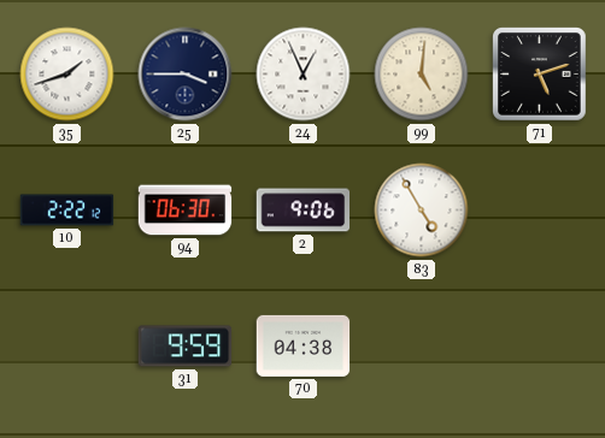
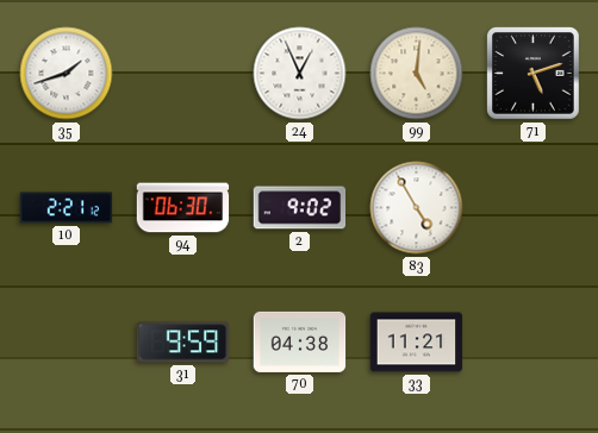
25: 3:45 -> none
10: 2:22 -> 2:21
2: 9:06 -> 9:02
33: none -> 11:21
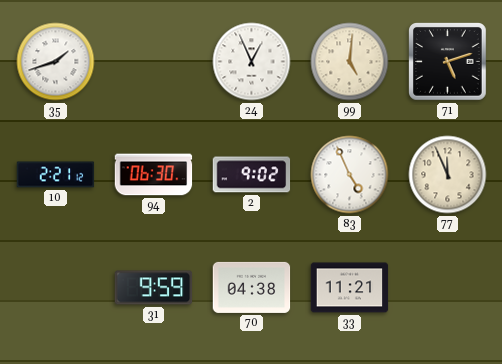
83: 4:55 -> 4:56
77: none -> 11:56
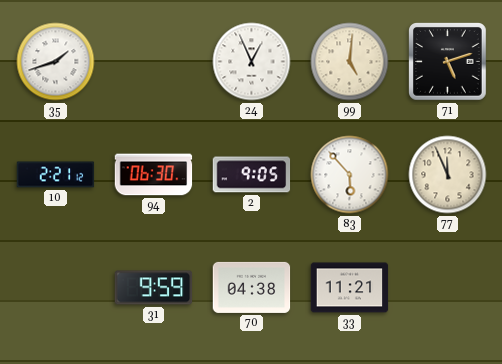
2: 9:02 -> 9:05
83: 4:56 -> 5:53
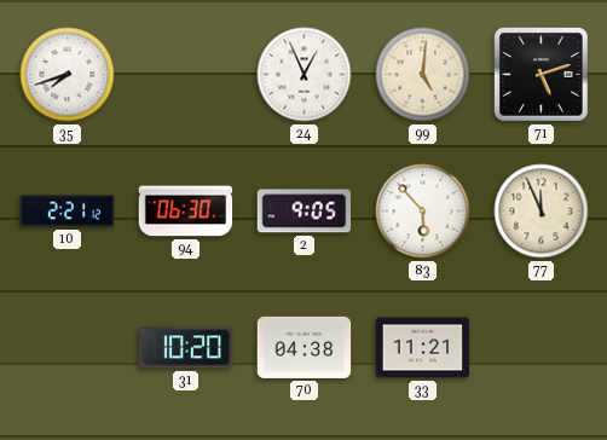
35: 1:42 -> 7:42
31: 9:59 -> 10:20
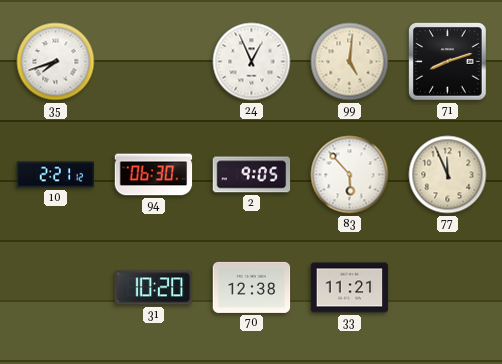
71: 5:12 -> 8:12
70: 04:38 -> 12:38
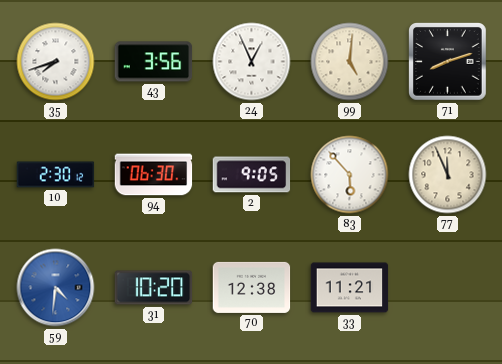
43: none -> 3:56
10: 2:21 -> 2:30
59: none -> 4:31
